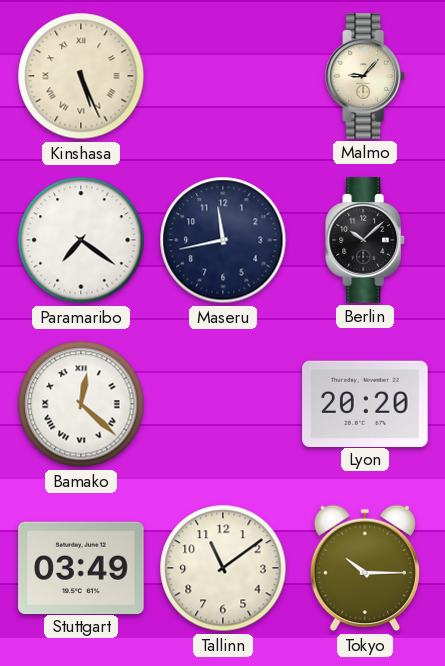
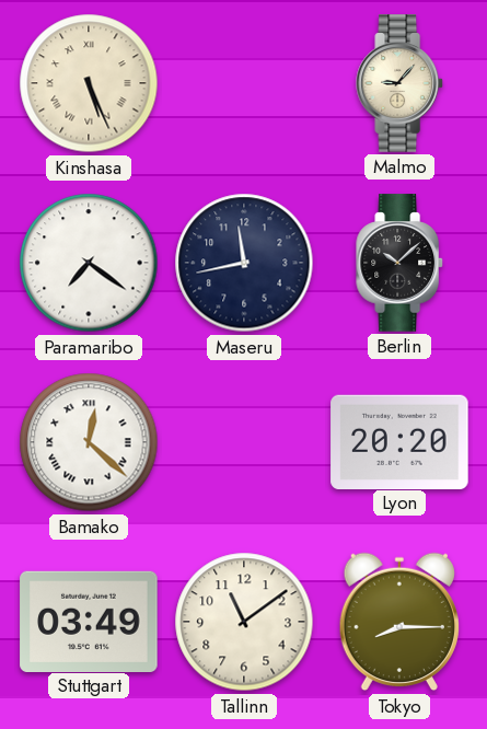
Tokyo: 10:15 -> 8:15
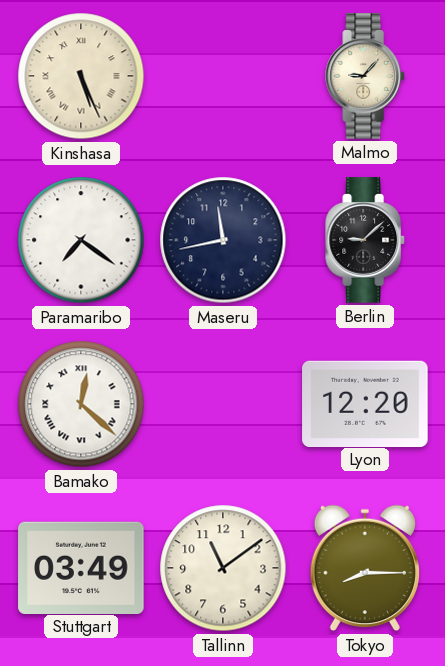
Berlin: 10:08 -> 9:08
Lyon: 20:20 -> 12:20
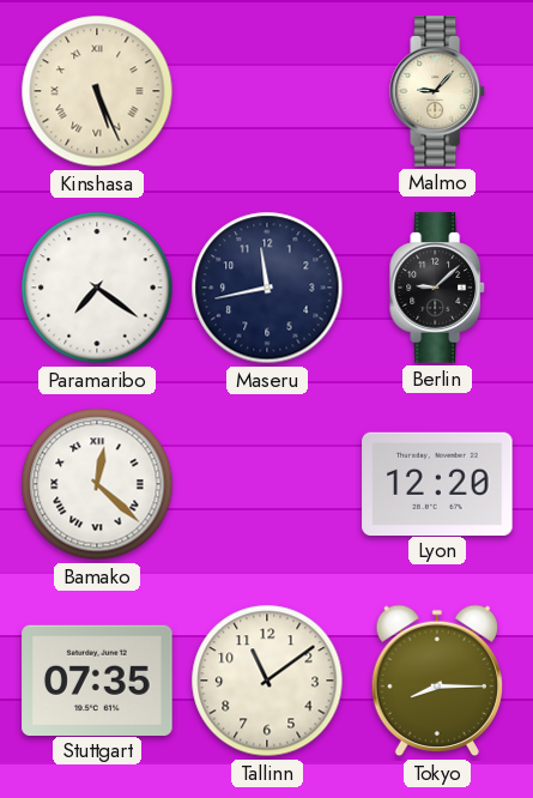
Stuttgart: 03:49 -> 07:35
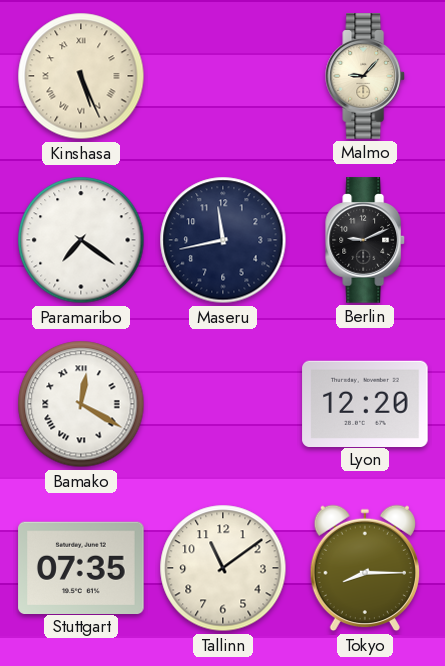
Berlin: 9:08 -> 9:11
Bamako: 12:22 -> 12:20
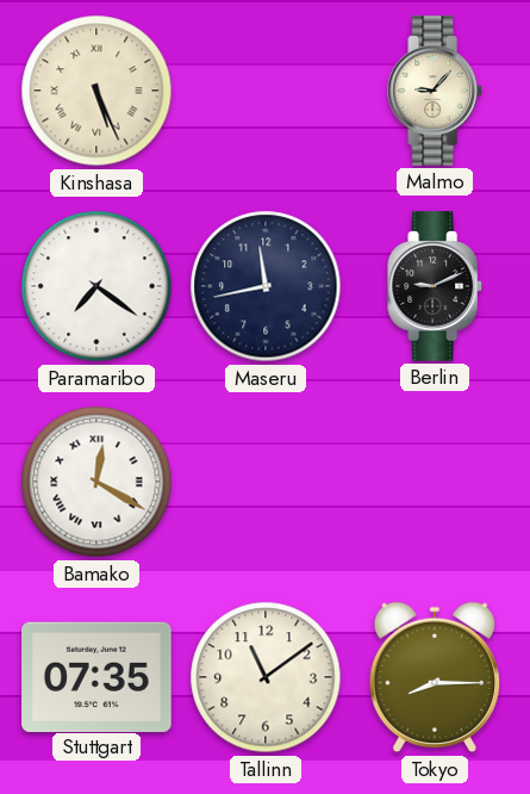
Lyon: 12:20 -> none
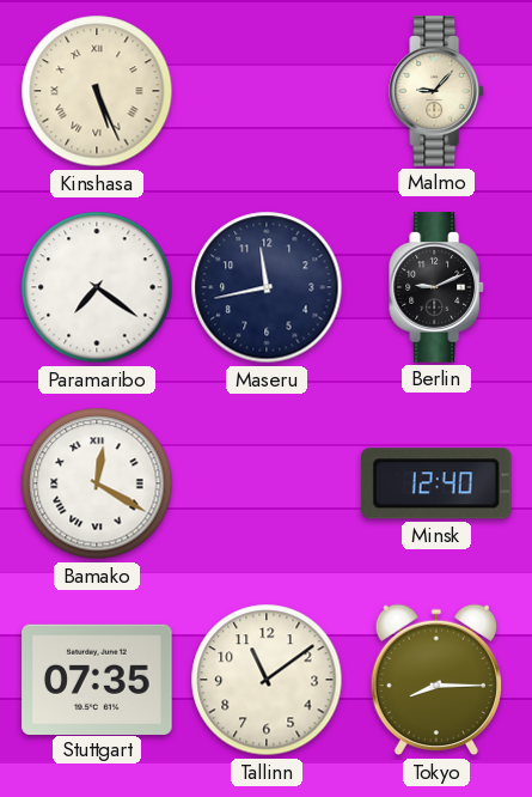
Minsk: none -> 12:40
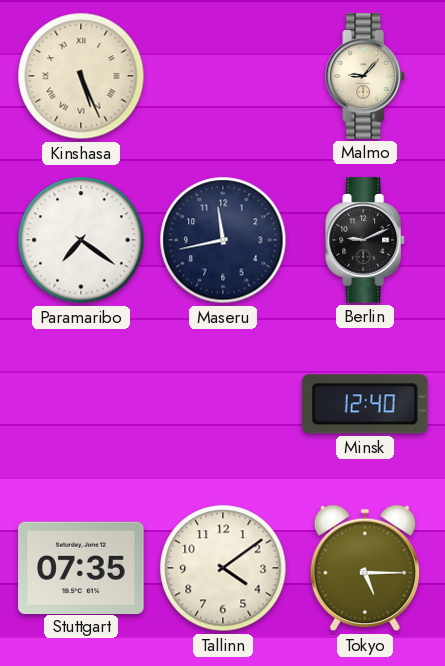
Bamako: 12:20 -> none
Tallinn: 11:09 -> 4:09
Tokyo: 8:15 -> 5:15
